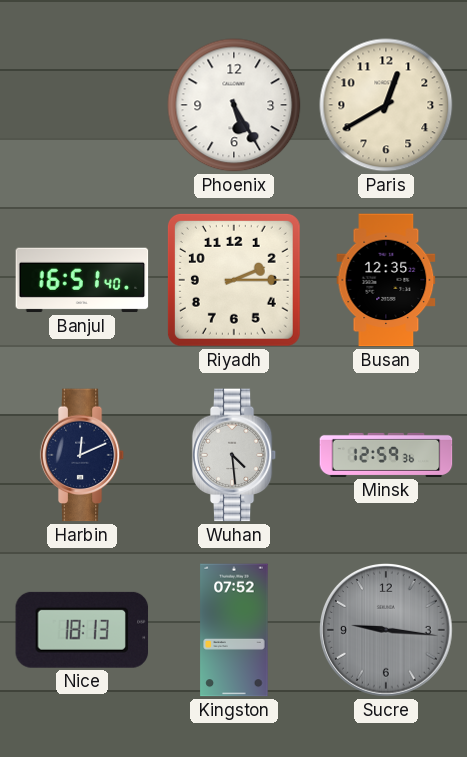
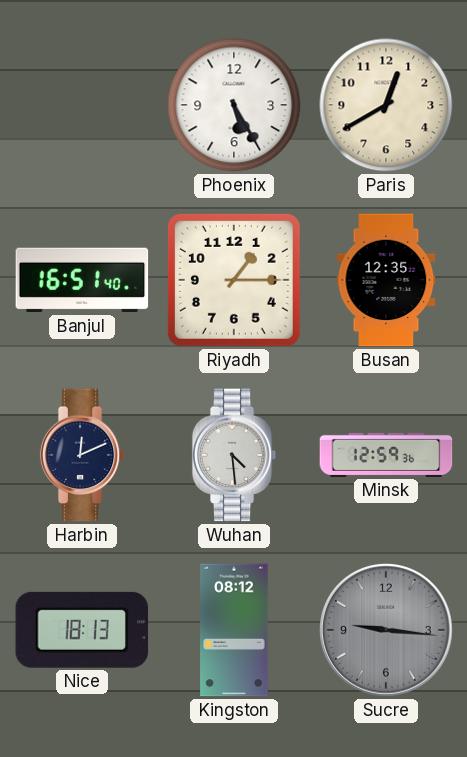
Riyadh: 2:15 -> 1:15
Kingston: 07:52 -> 08:12
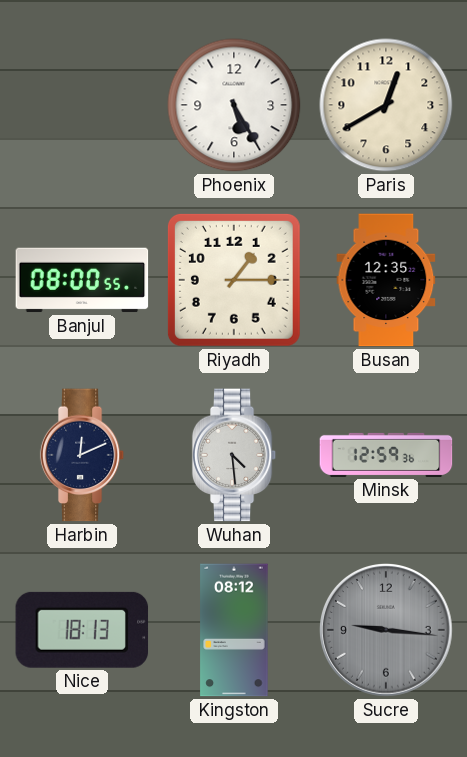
Banjul: 16:51 -> 08:00
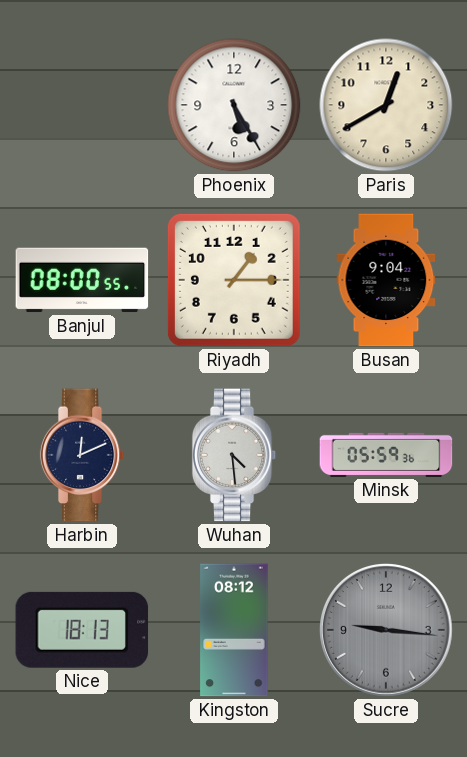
Busan: 12:35 -> 9:04
Minsk: 12:59 -> 05:59
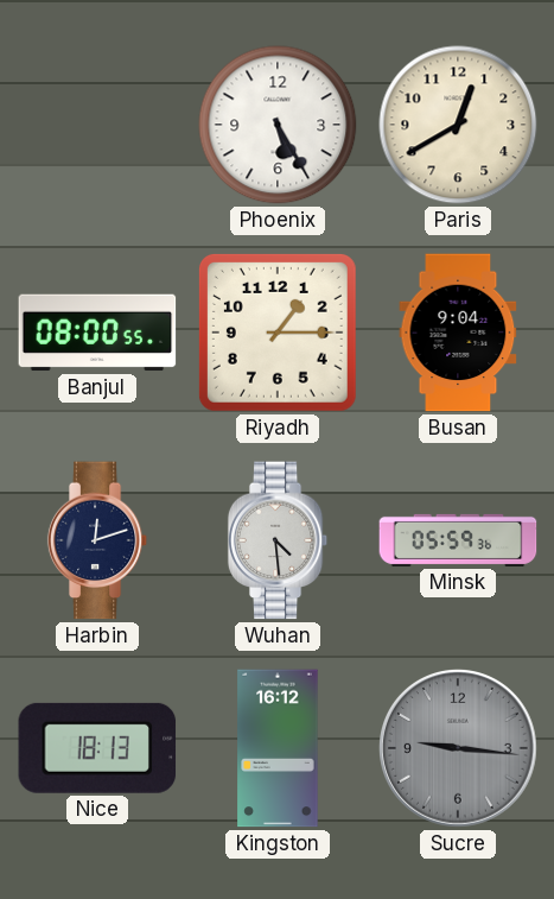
Harbin: 12:11 -> 12:12
Kingston: 08:12 -> 16:12
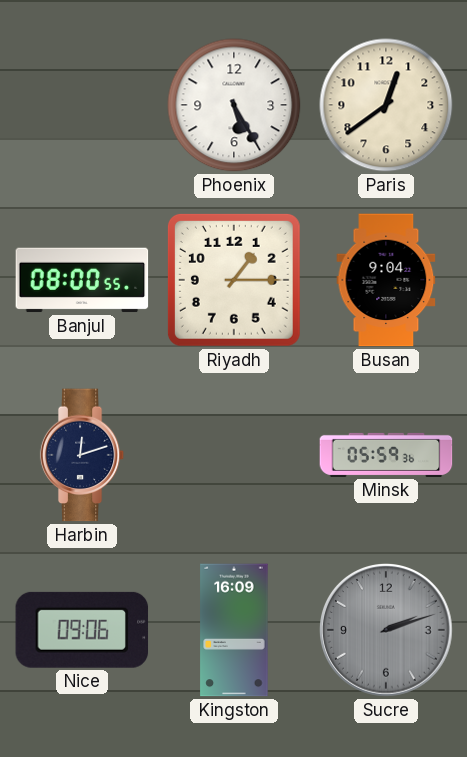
Paris: 12:40 -> 12:39
Wuhan: 4:29 -> none
Nice: 18:13 -> 09:06
Kingston: 16:12 -> 16:09
Sucre: 9:16 -> 2:12
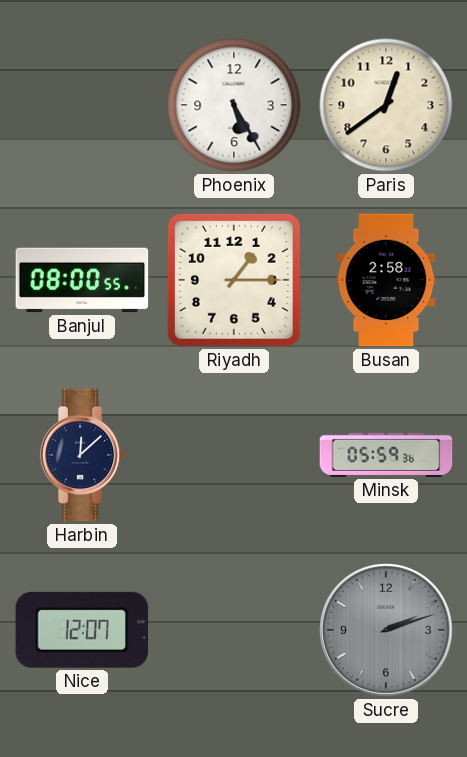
Busan: 9:04 -> 2:58
Harbin: 12:12 -> 12:08
Nice: 09:06 -> 12:07
Kingston: 16:09 -> none
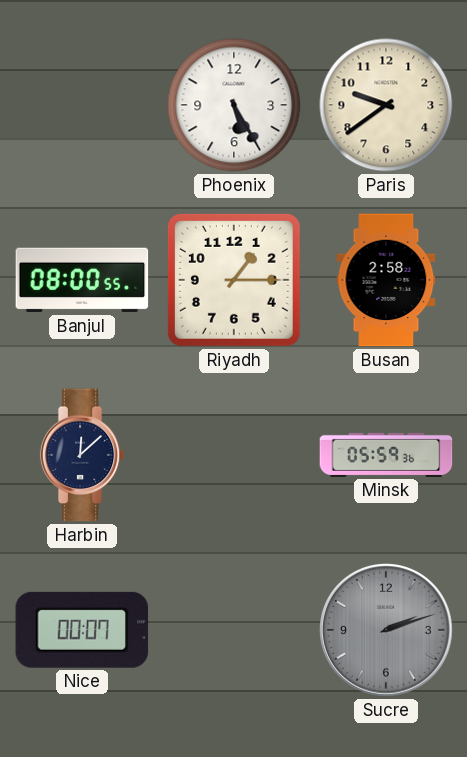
Paris: 12:39 -> 9:39
Nice: 12:07 -> 00:07
